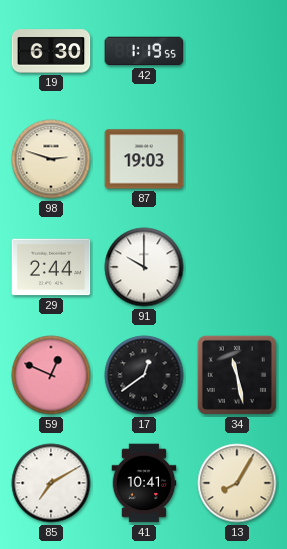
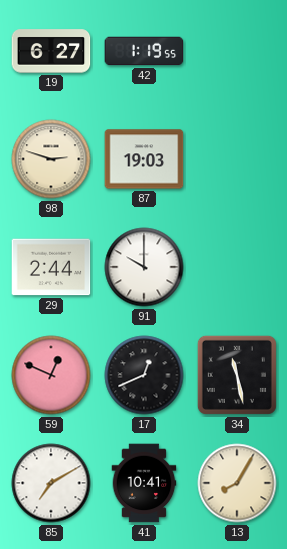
19: 6:30 -> 6:27
17: 12:39 -> 12:41
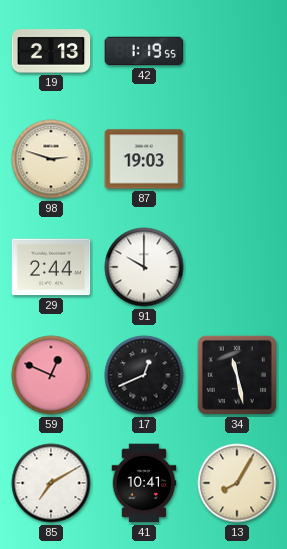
19: 6:27 -> 2:13
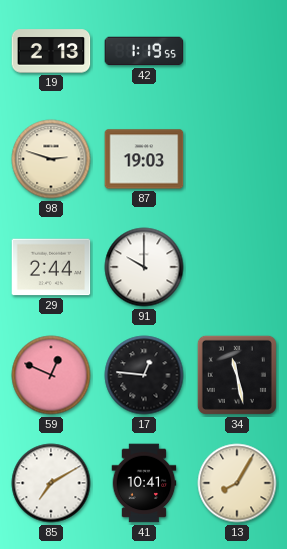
17: 12:41 -> 12:46
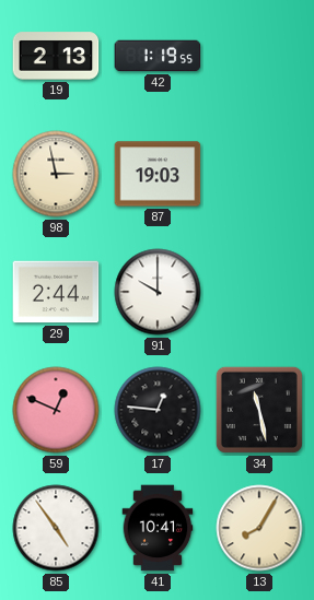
98: 2:48 -> 2:58
85: 7:10 -> 4:54
